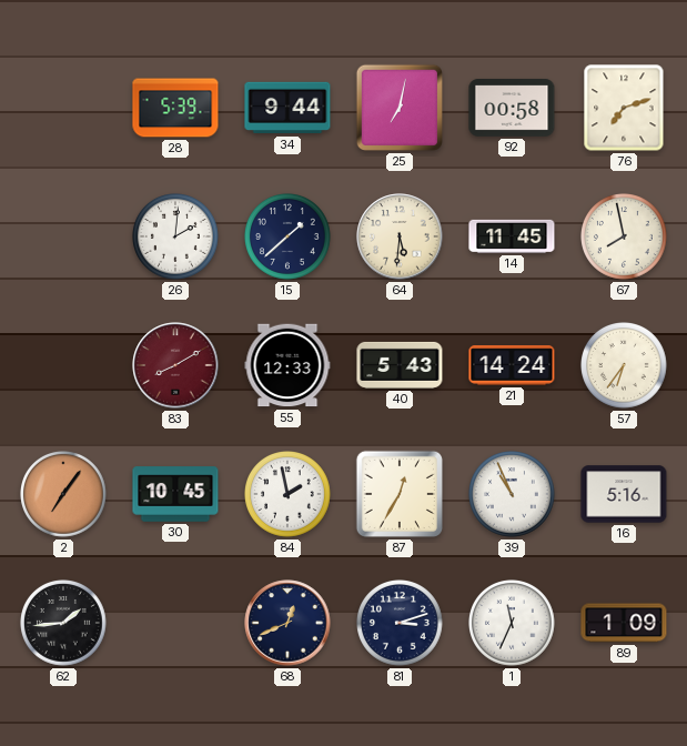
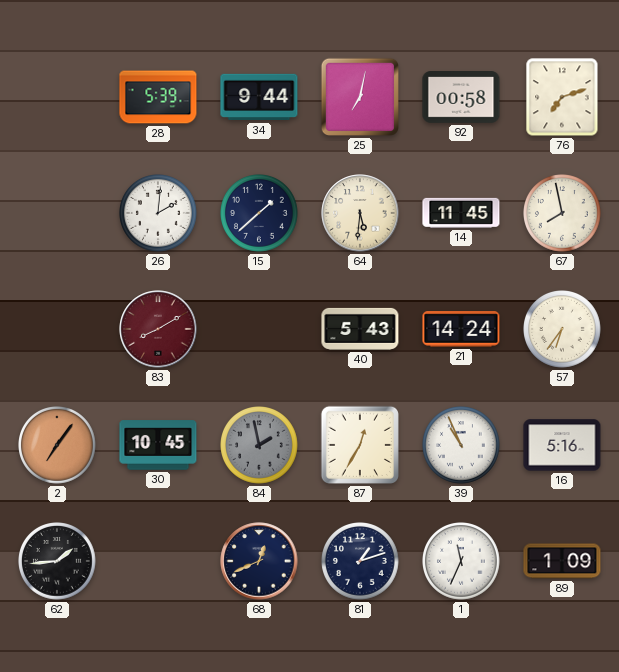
55: 12:33 -> none
84 dial: white -> grey
81: 3:12 -> 1:12
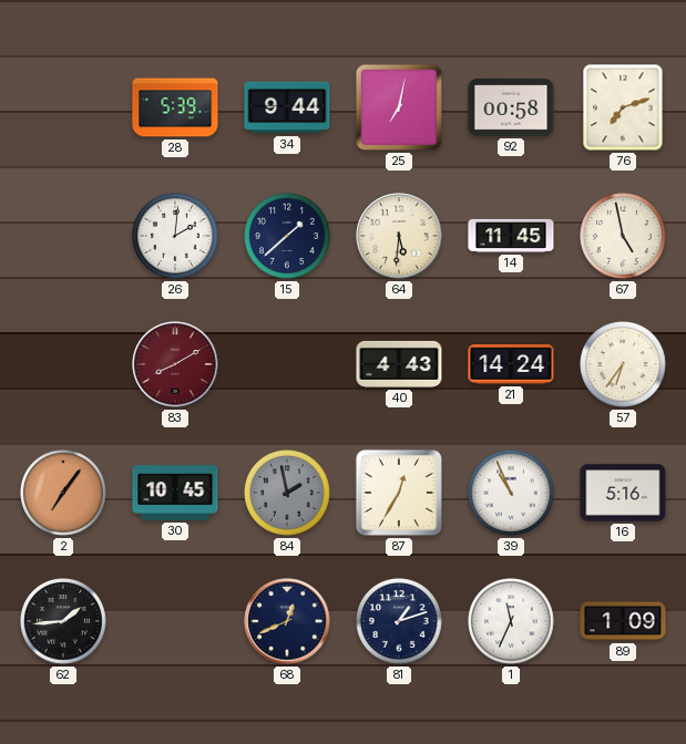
67: 7:58 -> 4:58
40: 5:43 -> 4:43
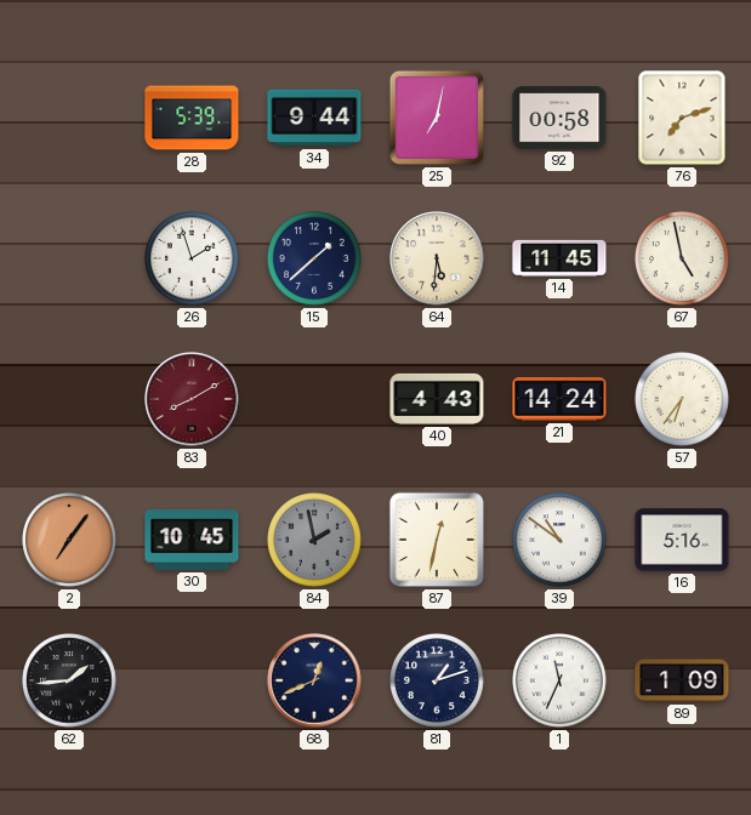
26: 2:01 -> 1:57
87: 12:35 -> 12:32
39: 10:56 -> 10:51
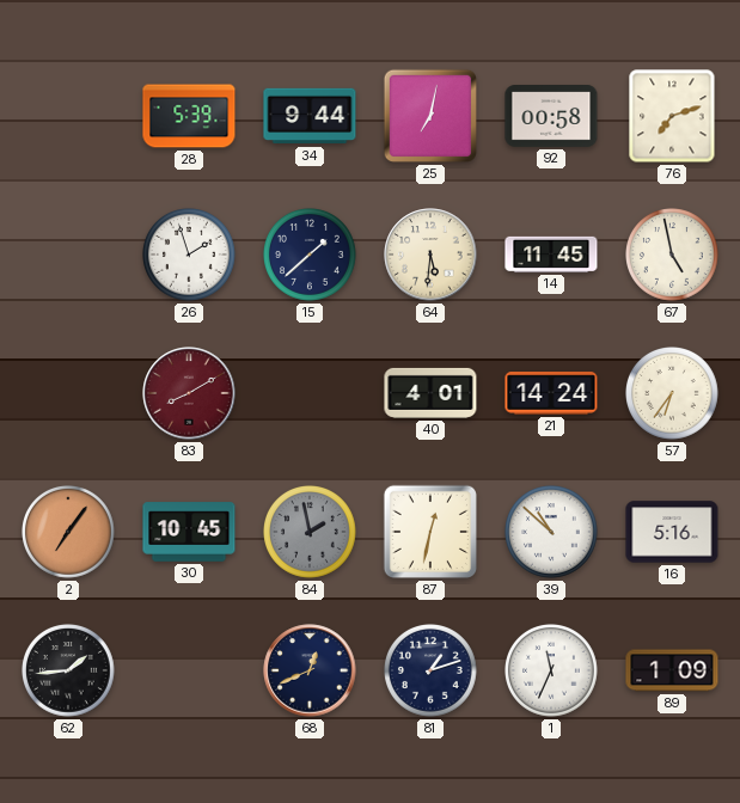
40: 4:43 -> 4:01
39: 10:51 -> 10:52
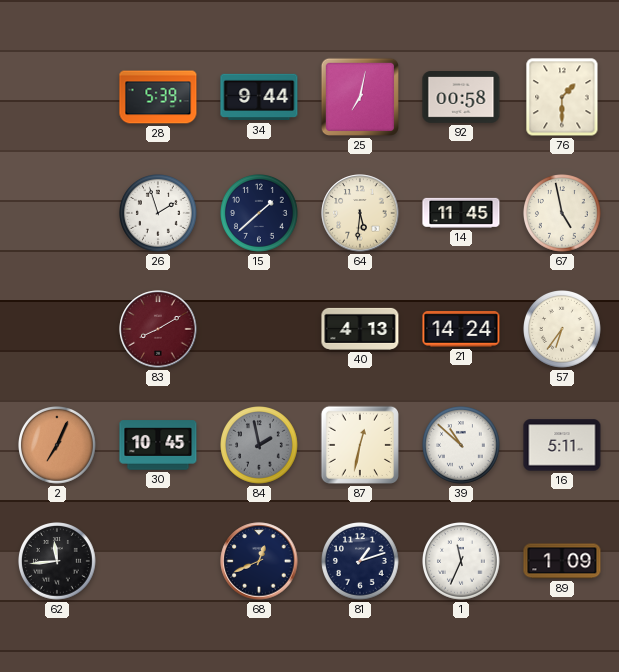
76: 7:12 -> 1:30
40: 4:01 -> 4:13
2: 7:06 -> 7:04
16: 5:16 -> 5:11
62: 1:44 -> 11:44
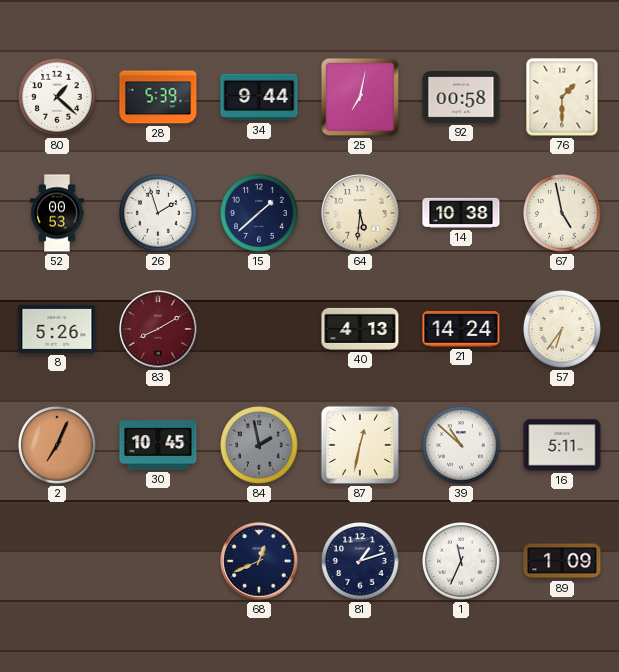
80: none -> 1:22
52: none -> 00:53
14: 11:45 -> 10:38
8: none -> 5:26
62: 11:44 -> none
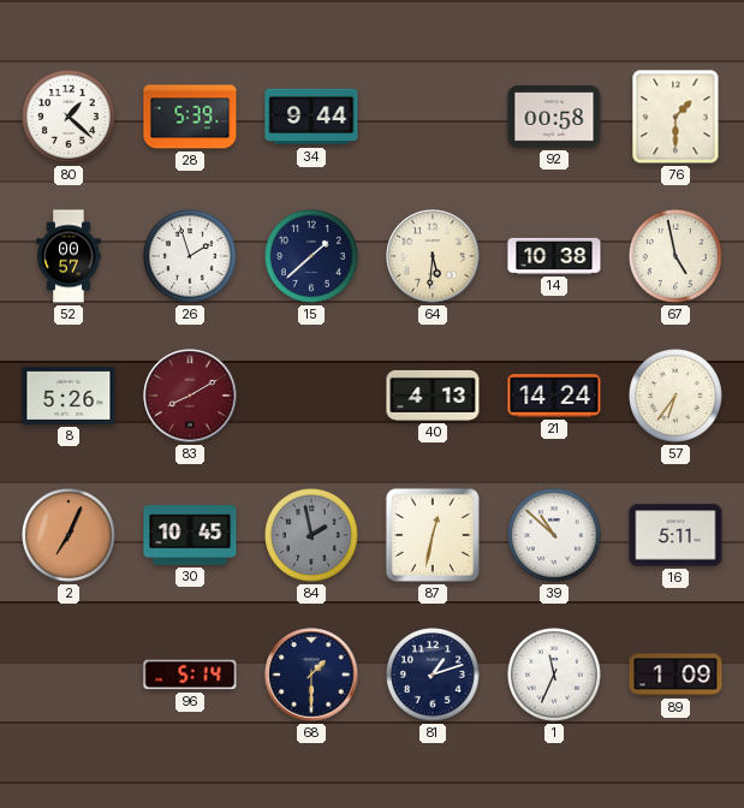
25: 7:02 -> none
52: 00:53 -> 00:57
96: none -> 5:14
68: 12:41 -> 1:30
